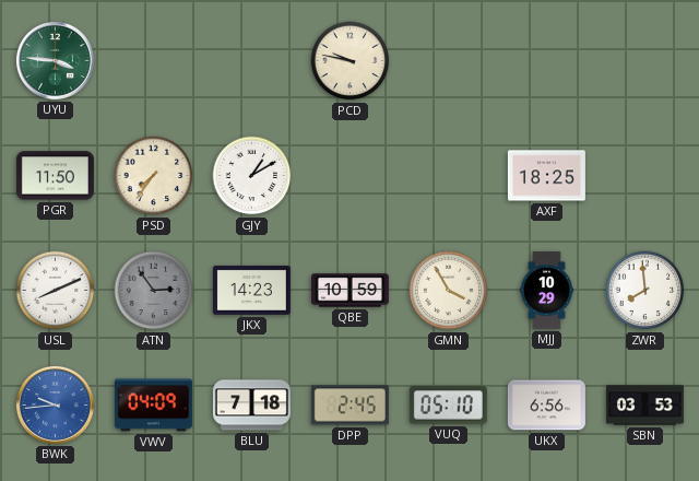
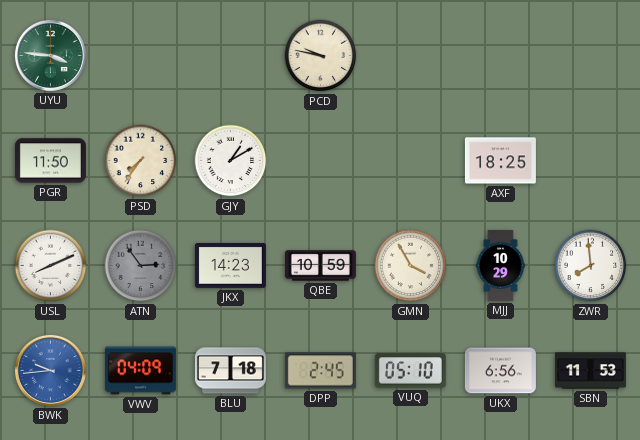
SBN: 03:53 -> 11:53
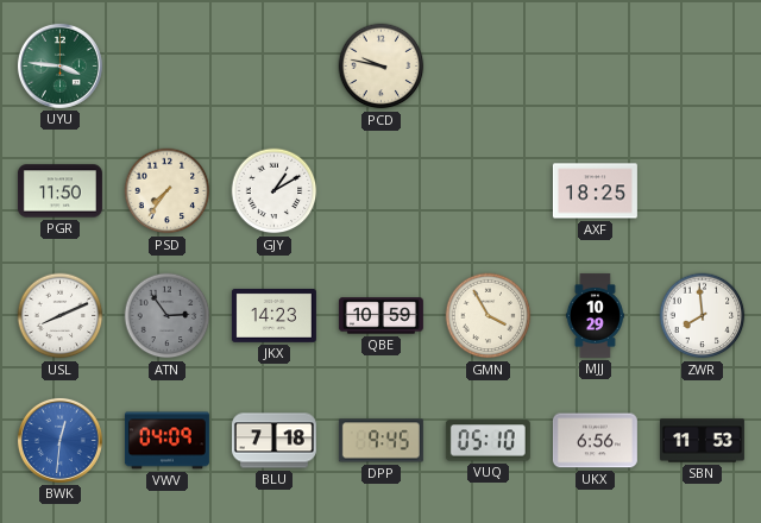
BWK: 9:44 -> 12:31
DPP: 2:45 -> 9:45
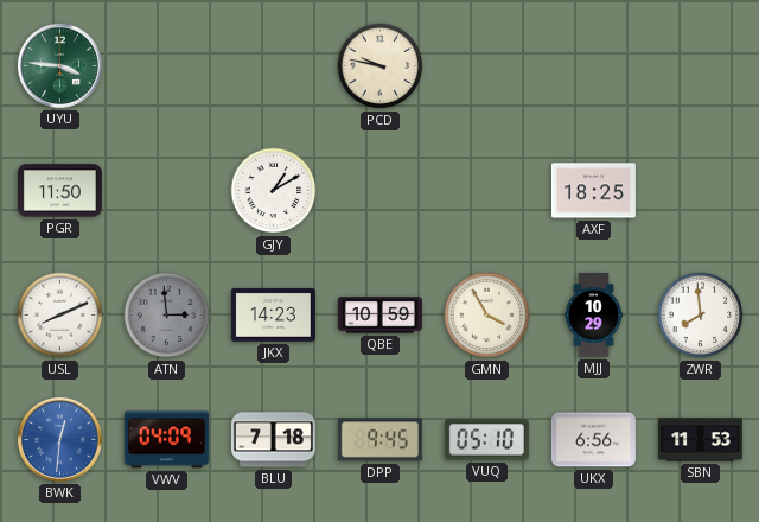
PSD: 7:36 -> none
ATN: 2:54 -> 2:59
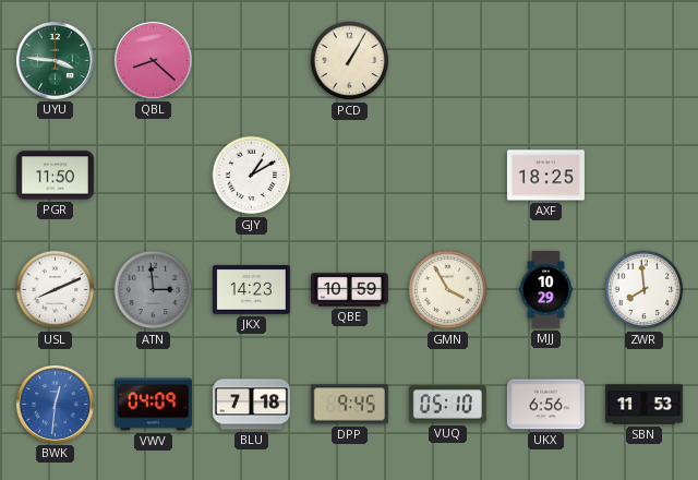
QBL: none -> 8:22
PCD: 9:47 -> 1:05
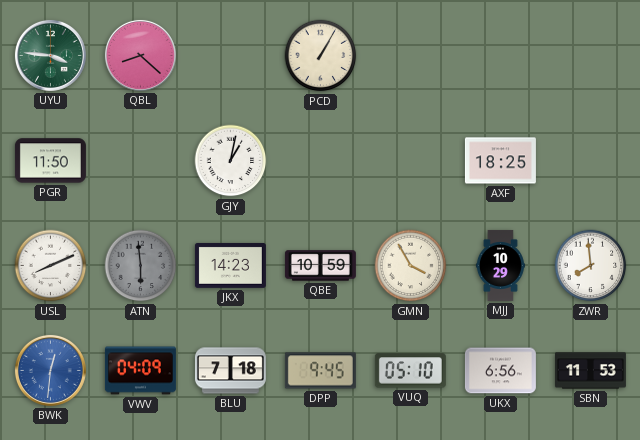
GJY: 1:10 -> 1:02
ATN: 2:59 -> 5:59
